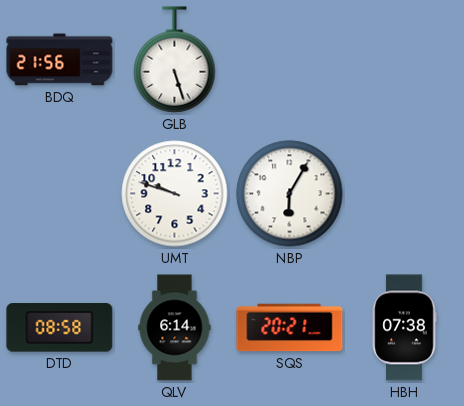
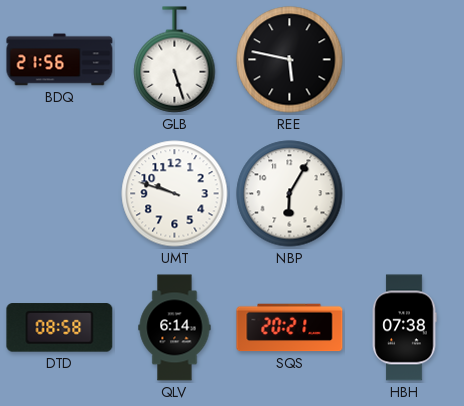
REE: none -> 5:47
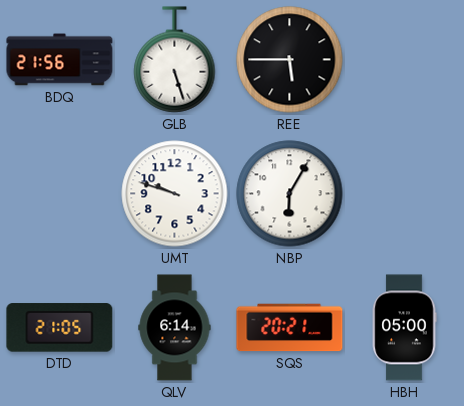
REE: 5:47 -> 5:45
DTD: 08:58 -> 21:05
HBH: 07:38 -> 05:00
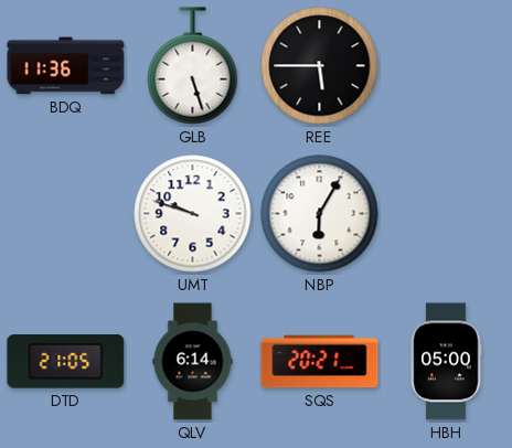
BDQ: 21:56 -> 11:36
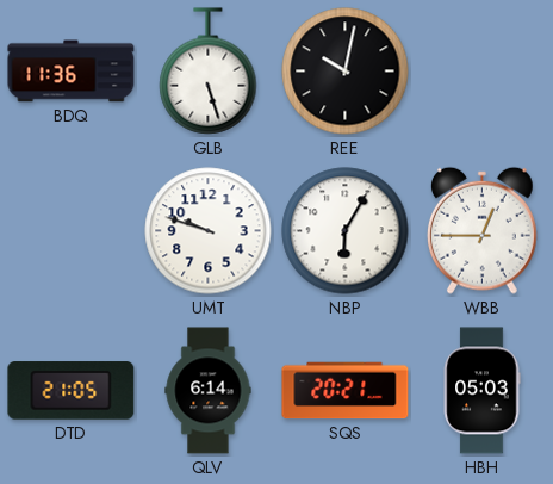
REE: 5:45 -> 10:02
WBB: none -> 12:45
HBH: 05:00 -> 05:03
